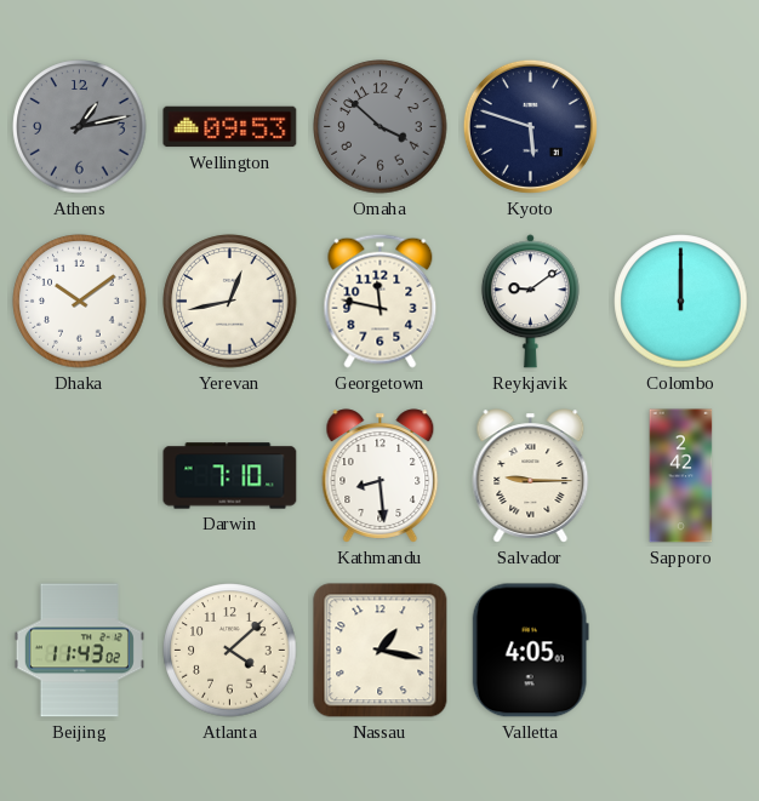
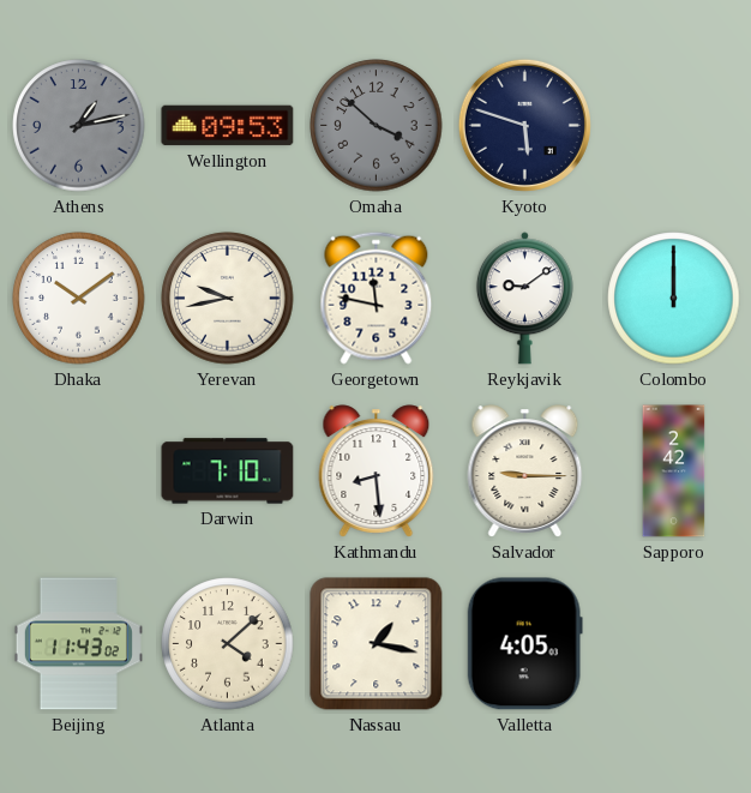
Yerevan: 12:43 -> 9:43
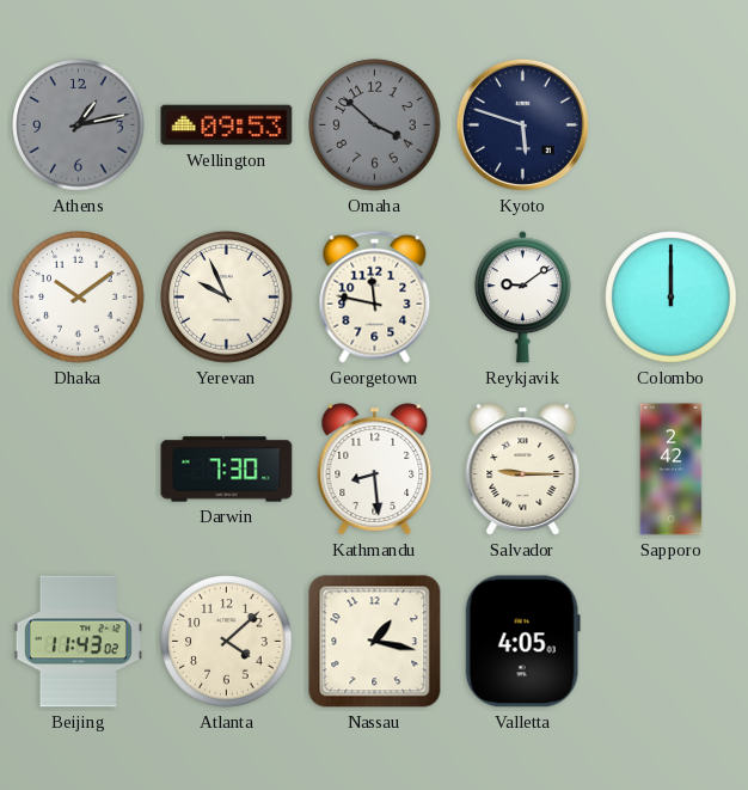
Yerevan: 9:43 -> 9:56
Darwin: 7:10 -> 7:30
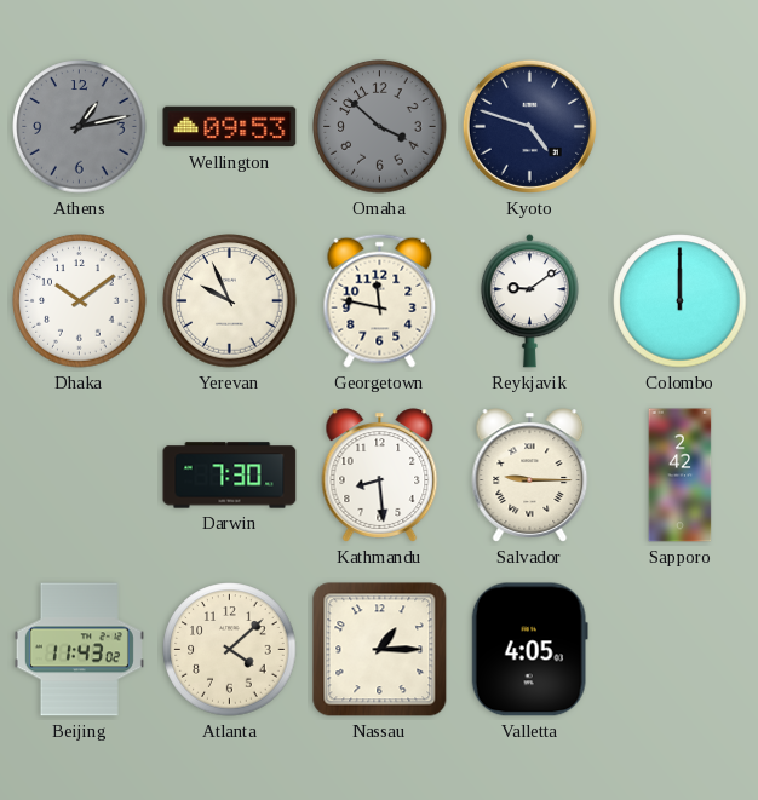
Kyoto: 5:48 -> 4:48
Nassau: 1:17 -> 1:15
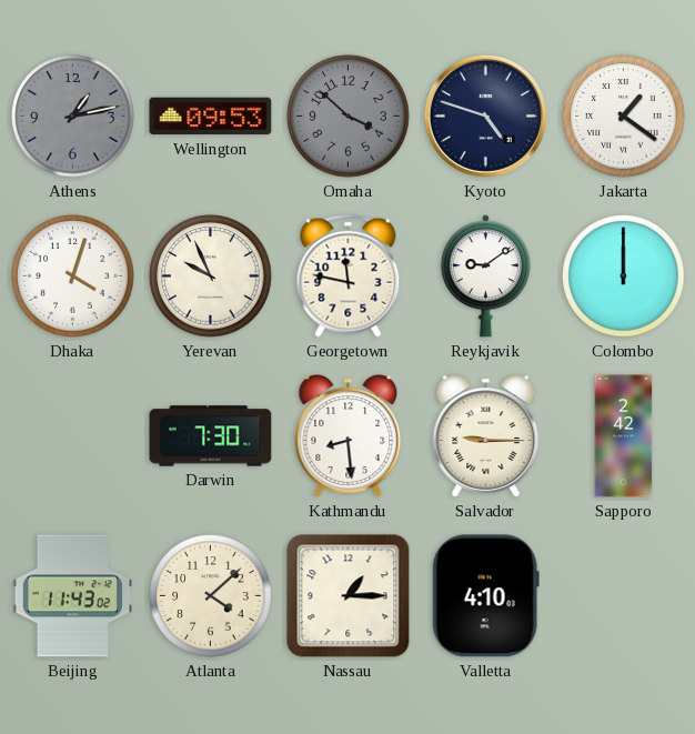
Jakarta: none -> 1:21
Dhaka: 10:09 -> 4:03
Valletta: 4:05 -> 4:10
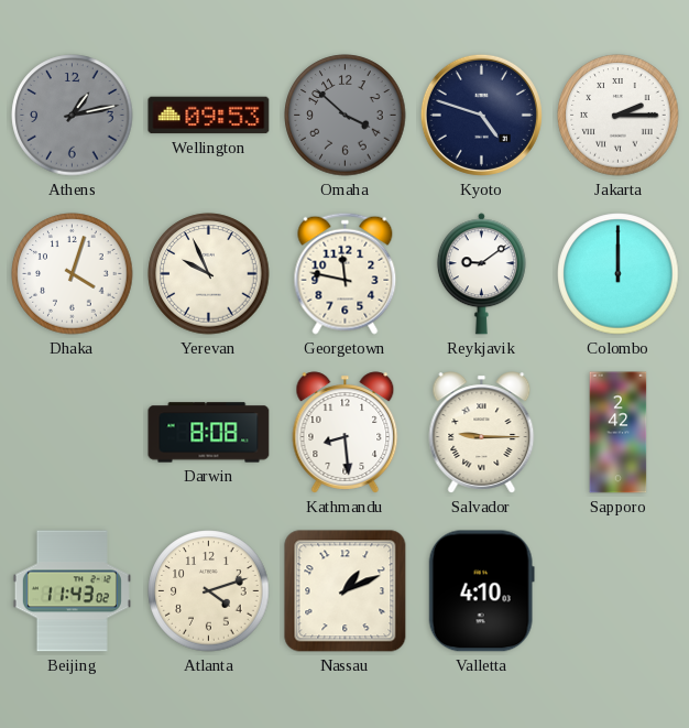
Jakarta: 1:21 -> 2:15
Darwin: 7:30 -> 8:08
Atlanta: 4:08 -> 4:12
Nassau: 1:15 -> 1:11
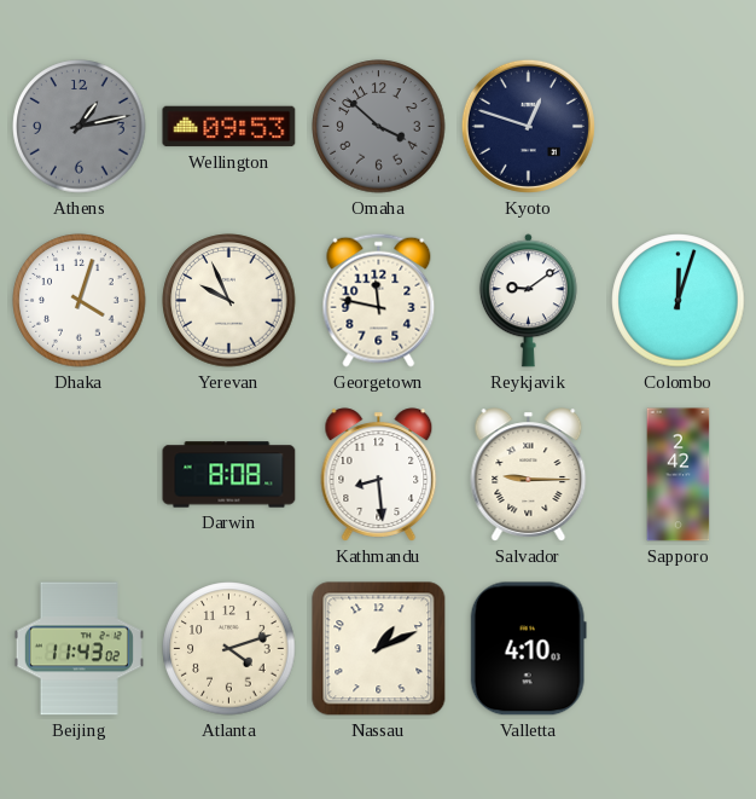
Kyoto: 4:48 -> 12:48
Jakarta: 2:15 -> none
Colombo: 12:00 -> 12:03
